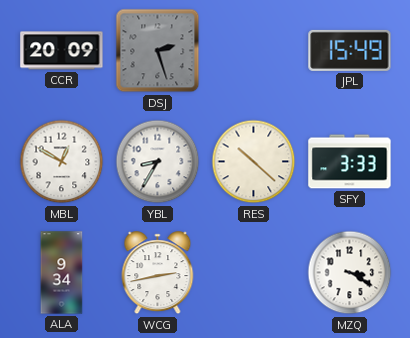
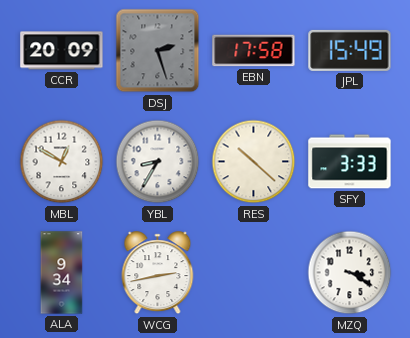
EBN: none -> 17:58
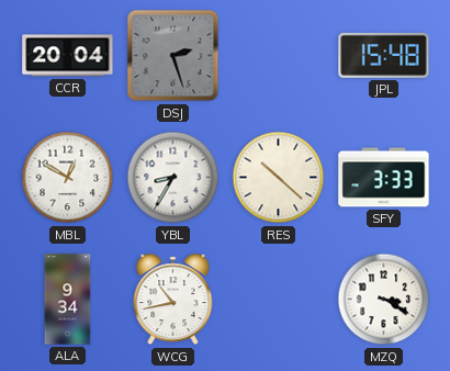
CCR: 20:09 -> 20:04
EBN: 17:58 -> none
JPL: 15:49 -> 15:48
WCG: 2:43 -> 10:43
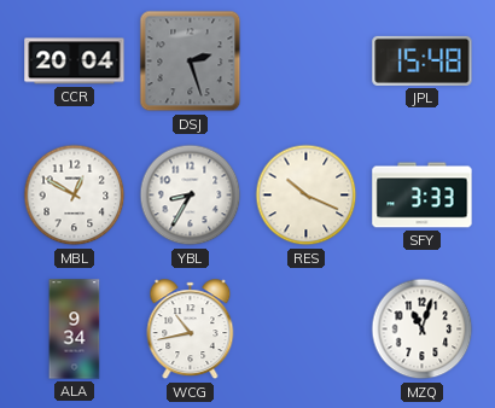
RES: 10:22 -> 10:19
MZQ: 3:20 -> 11:03
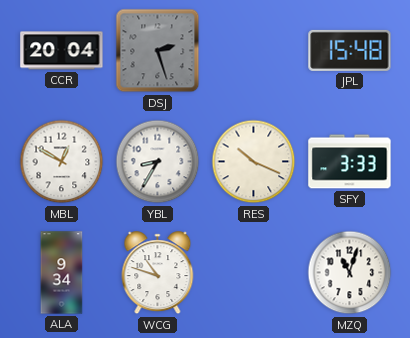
WCG: 10:43 -> 10:48
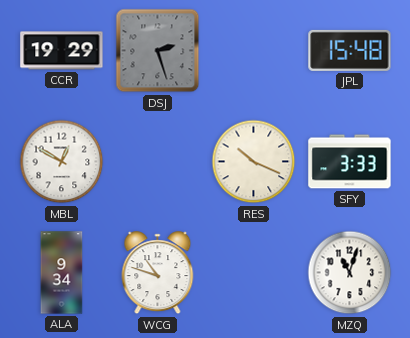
CCR: 20:04 -> 19:29
YBL: 8:35 -> none
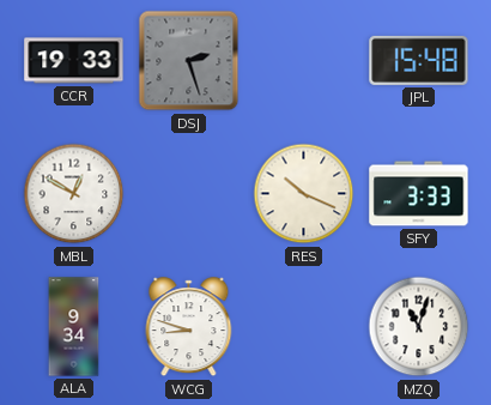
CCR: 19:29 -> 19:33
WCG: 10:48 -> 8:48
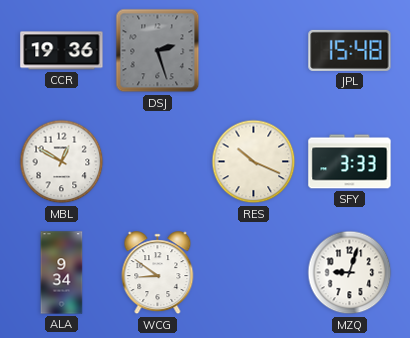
CCR: 19:33 -> 19:36
WCG: 8:48 -> 8:51
MZQ: 11:03 -> 9:03
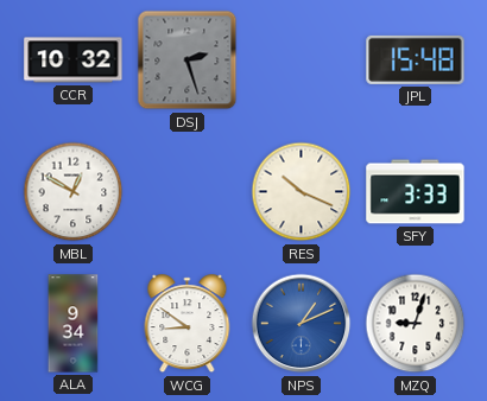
CCR: 19:36 -> 10:32
NPS: none -> 1:11
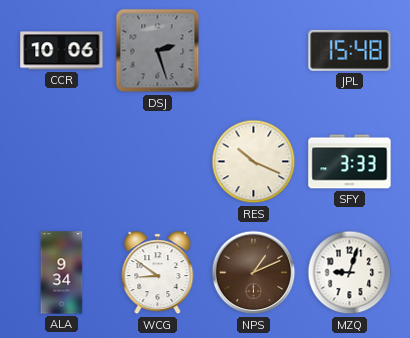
CCR: 10:32 -> 10:06
MBL: 12:50 -> none
NPS dial: blue -> brown
